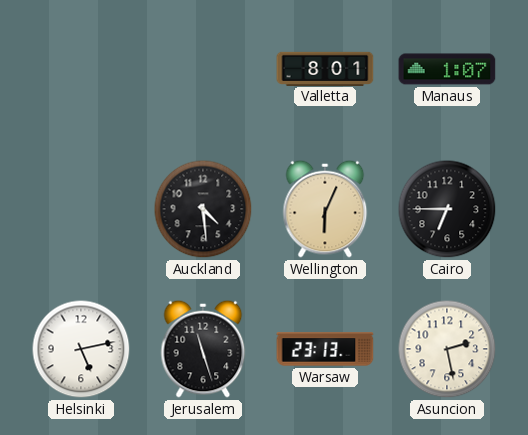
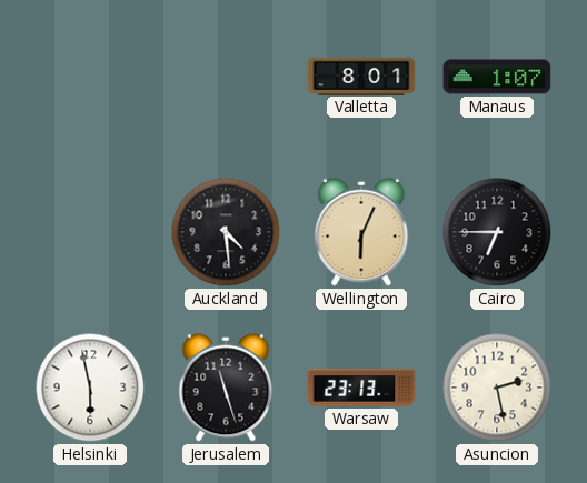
Helsinki: 5:13 -> 5:58
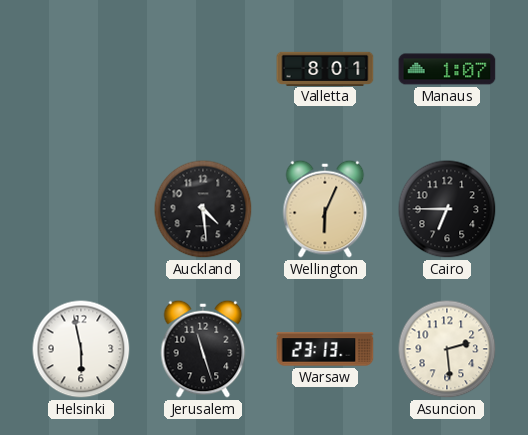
Asuncion: 2:28 -> 2:29
